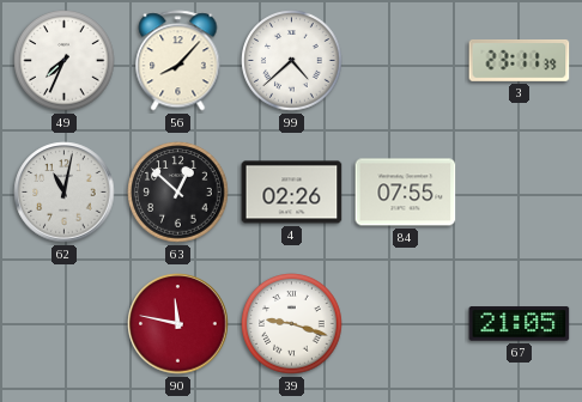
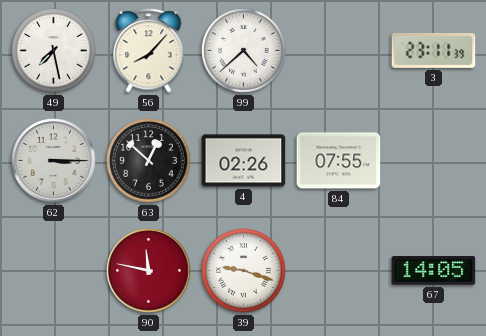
49: 7:34 -> 7:28
62: 11:02 -> 3:15
67: 21:05 -> 14:05
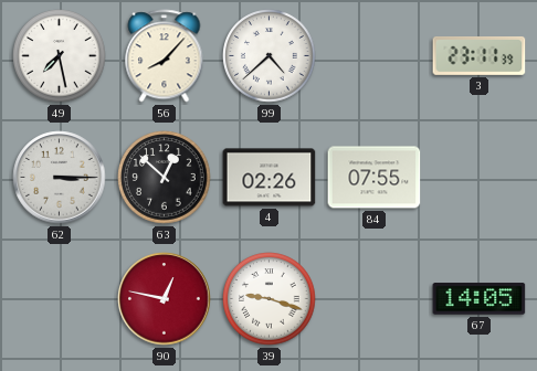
90: 11:47 -> 12:47
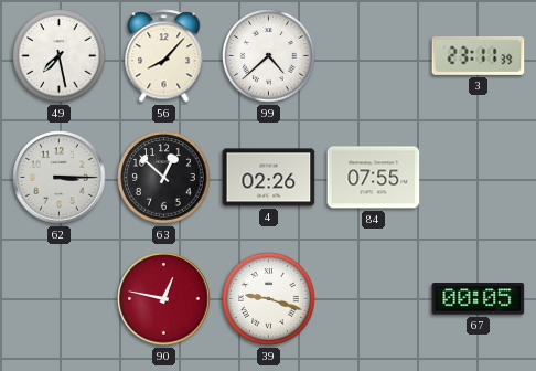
67: 14:05 -> 00:05
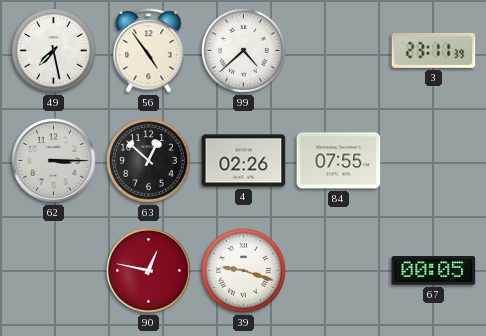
56: 8:07 -> 4:54
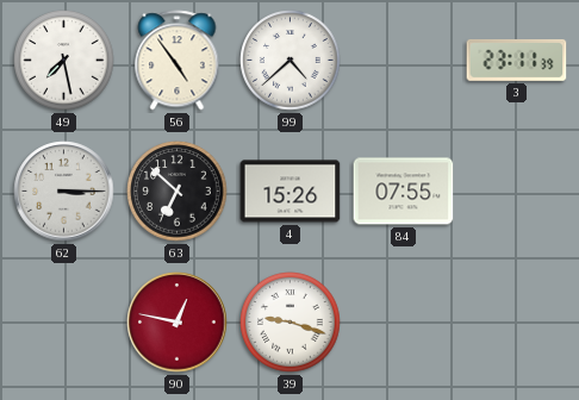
63: 12:52 -> 6:52
4: 02:26 -> 15:26
67: 00:05 -> none
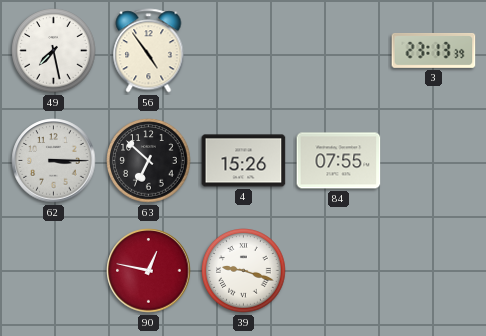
99: 4:38 -> none
3: 23:11 -> 23:13
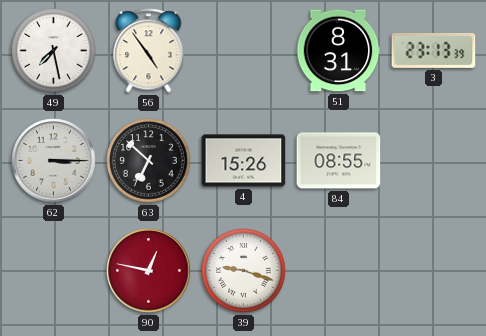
51: none -> 8:31
84: 07:55 -> 08:55
